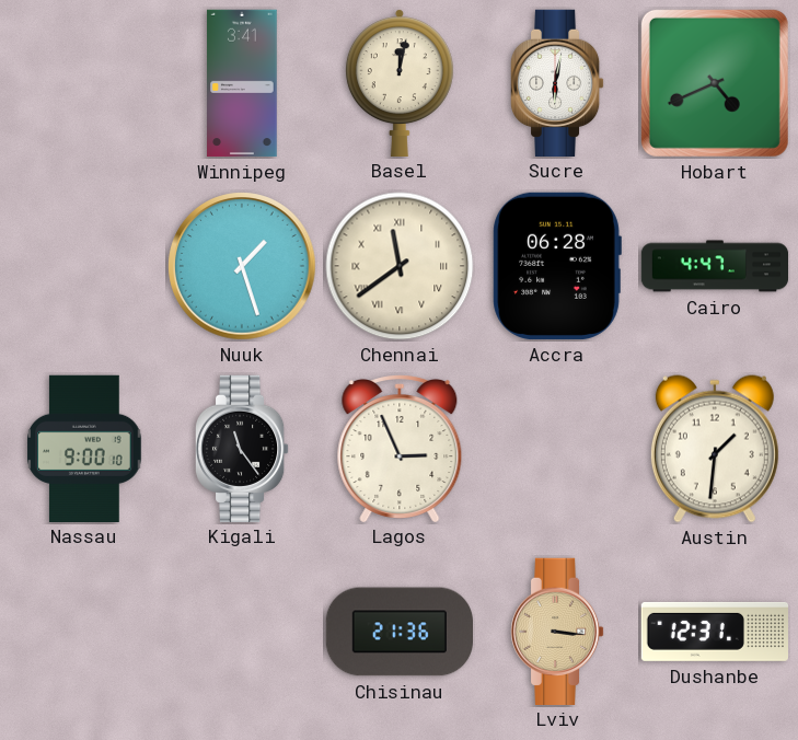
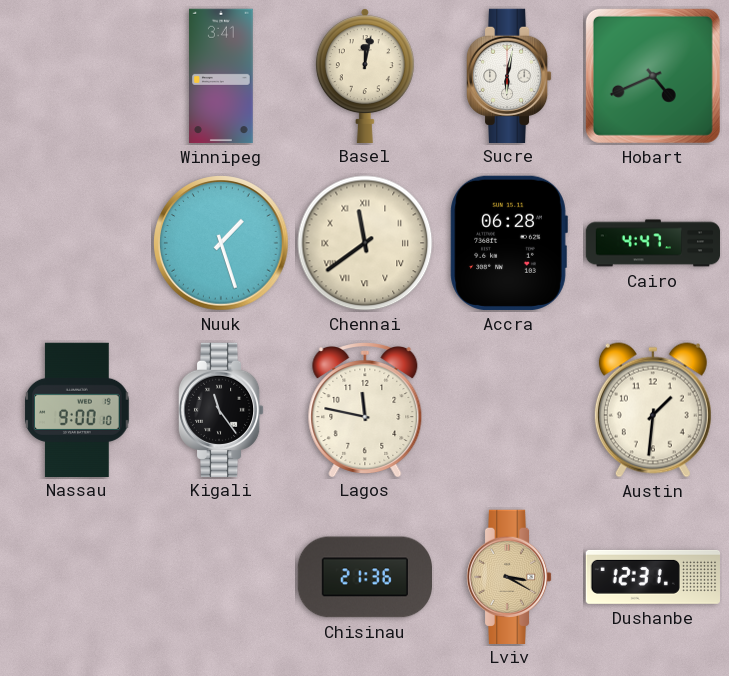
Lagos: 2:56 -> 11:47
Lviv: 3:16 -> 3:20
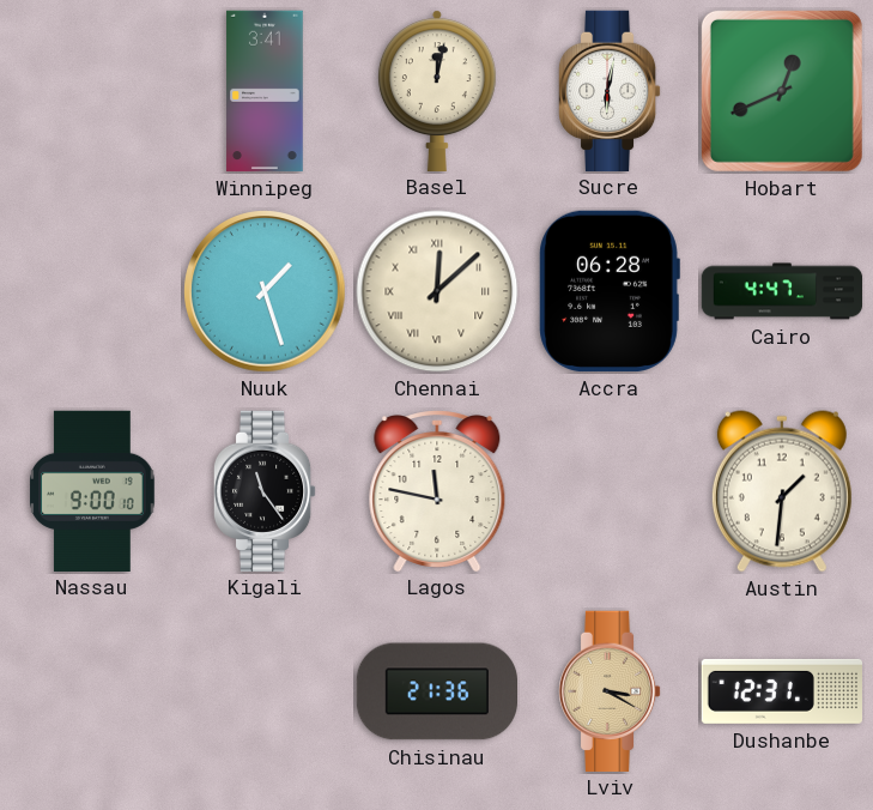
Hobart: 4:41 -> 12:41
Chennai: 11:39 -> 12:08
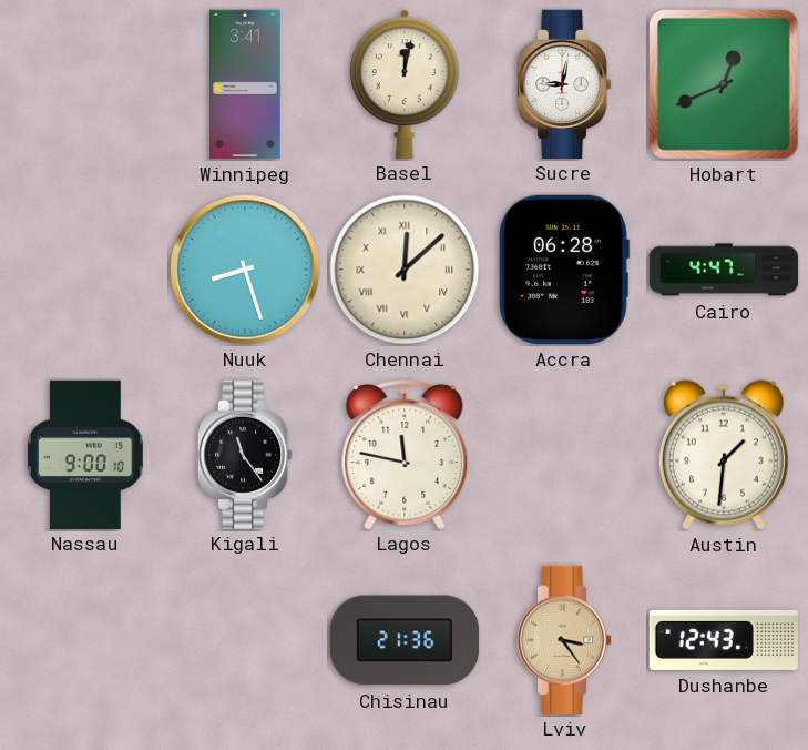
Sucre: 6:02 -> 9:02
Nuuk: 1:27 -> 8:27
Lviv: 3:20 -> 3:24
Dushanbe: 12:31 -> 12:43
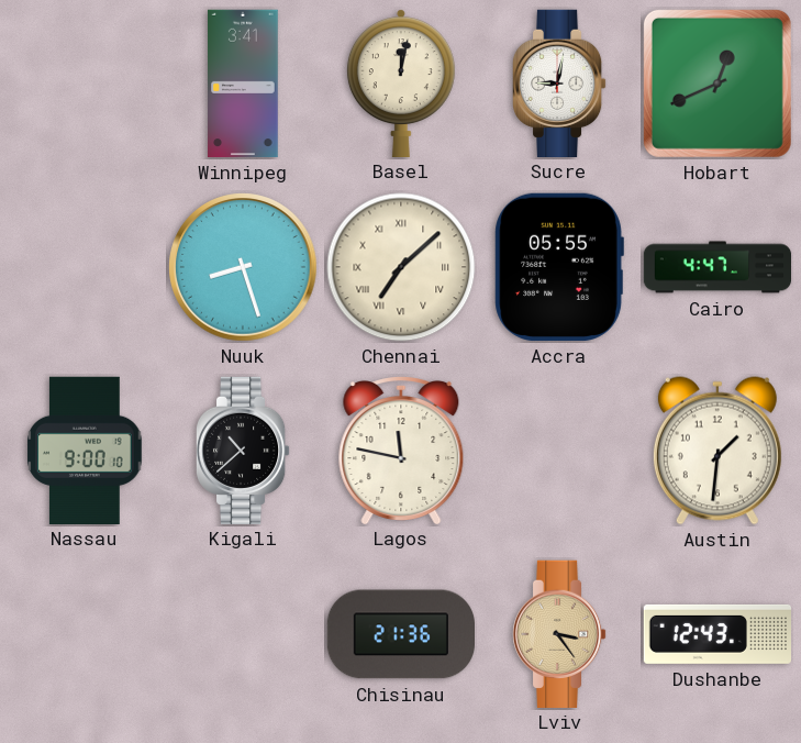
Chennai: 12:08 -> 7:08
Accra: 06:28 -> 05:55
Kigali: 11:24 -> 10:38
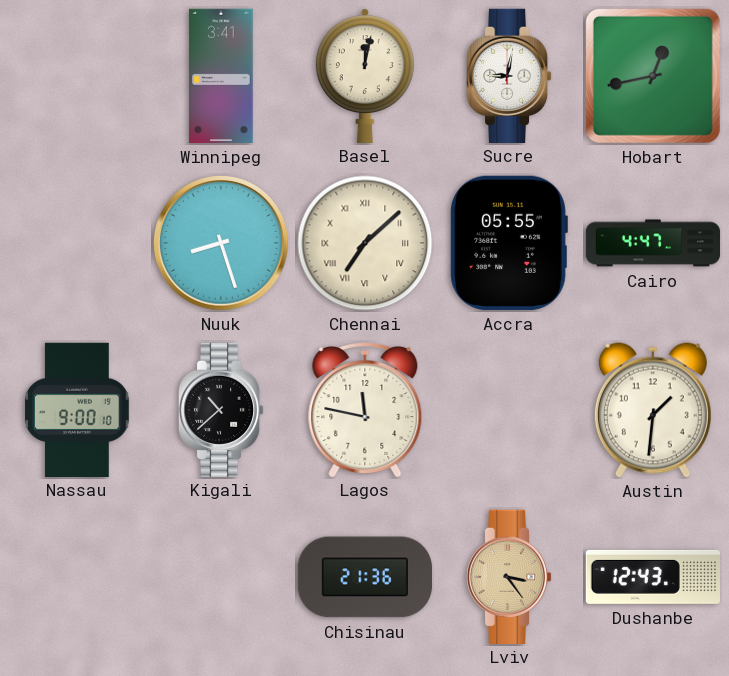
Hobart: 12:41 -> 12:43
